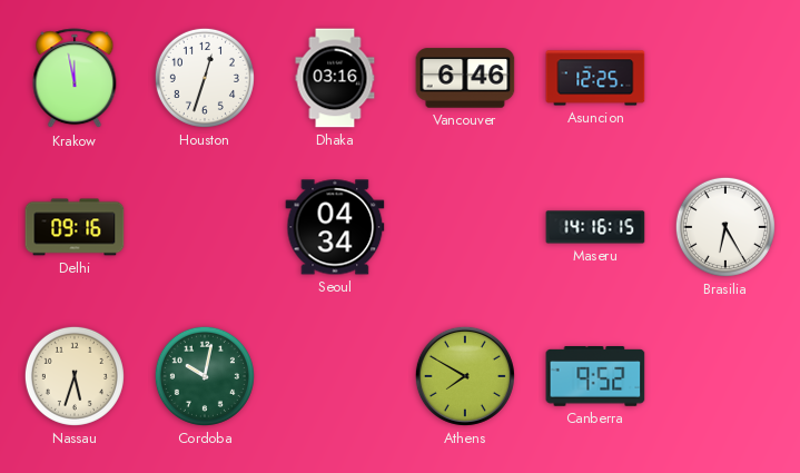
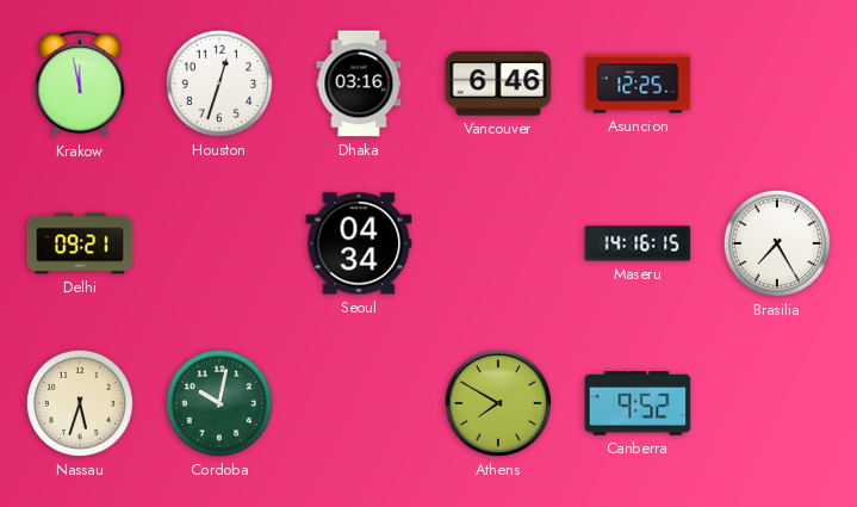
Delhi: 09:16 -> 09:21
Brasilia: 6:25 -> 7:25
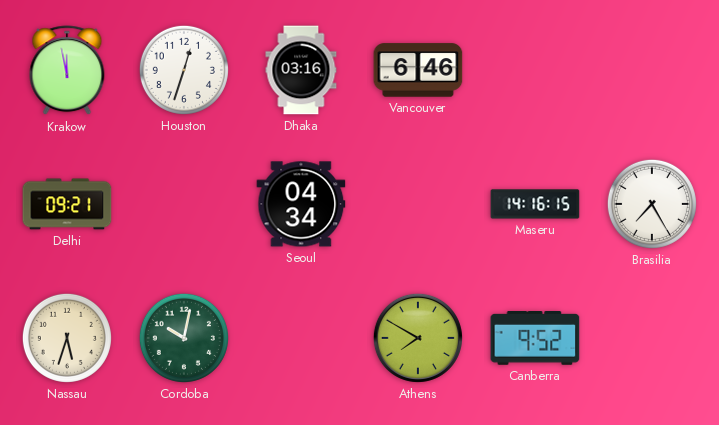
Asuncion: 12:25 -> none
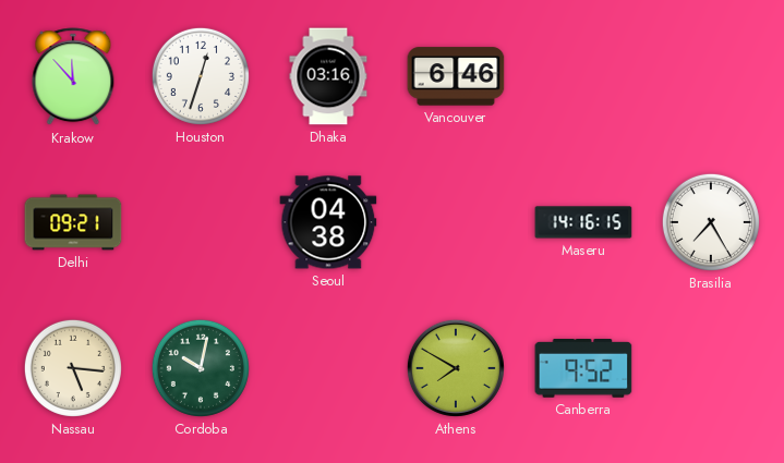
Krakow: 11:58 -> 11:53
Seoul: 04:34 -> 04:38
Nassau: 5:33 -> 5:16
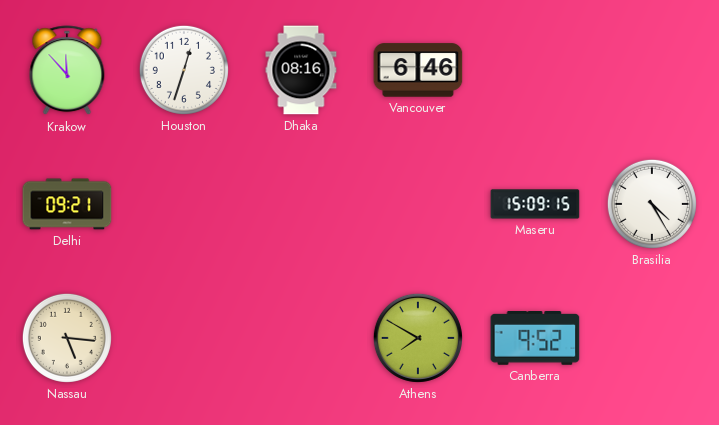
Dhaka: 03:16 -> 08:16
Seoul: 04:38 -> none
Maseru: 14:16 -> 15:09
Brasilia: 7:25 -> 4:25
Cordoba: 10:02 -> none
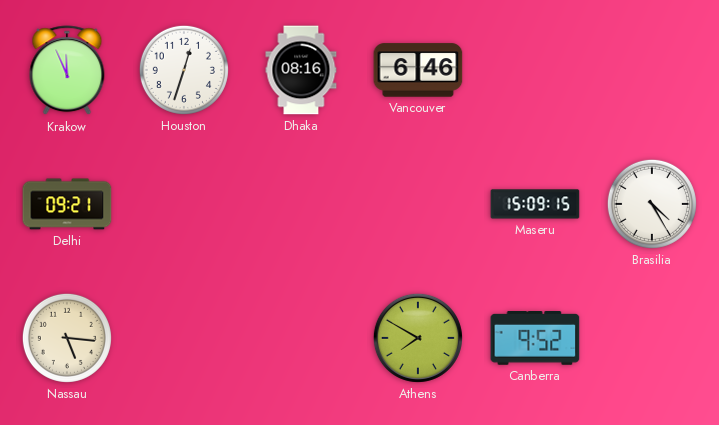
Krakow: 11:53 -> 11:56
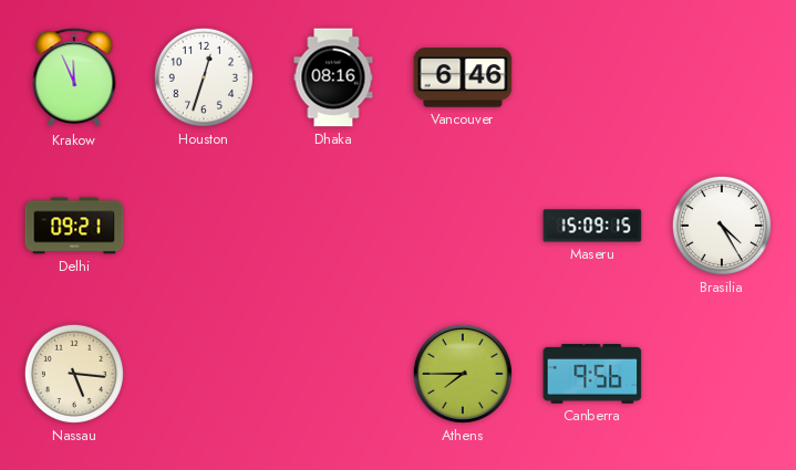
Athens: 7:50 -> 7:45
Canberra: 9:52 -> 9:56
